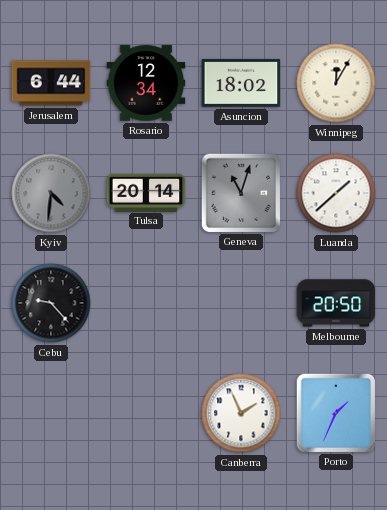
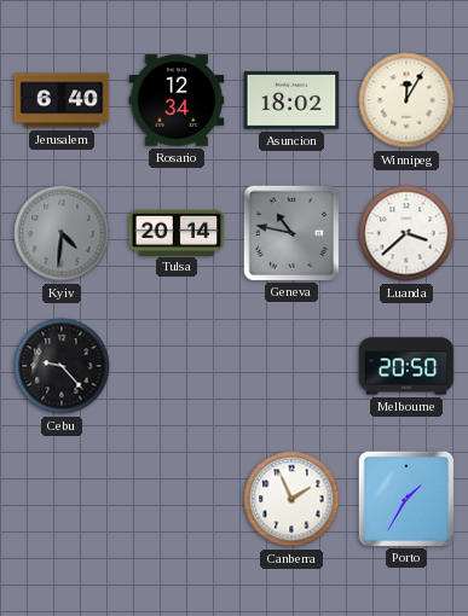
Jerusalem: 6:44 -> 6:40
Geneva: 11:03 -> 10:47
Luanda: 1:38 -> 3:38
Porto: 1:34 -> 1:35
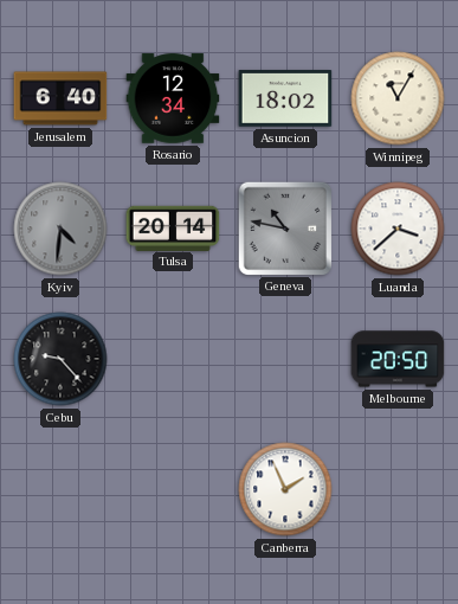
Winnipeg: 12:05 -> 11:05
Porto: 1:35 -> none
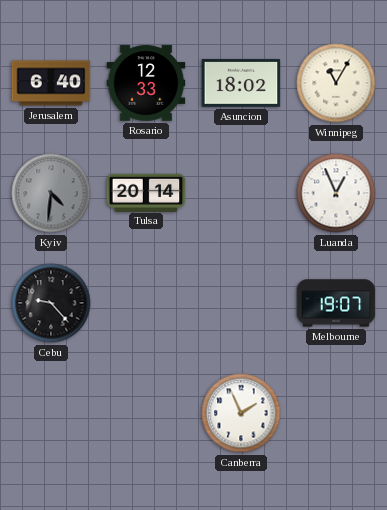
Rosario: 12:34 -> 12:33
Geneva: 10:47 -> none
Luanda: 3:38 -> 12:56
Melbourne: 20:50 -> 19:07
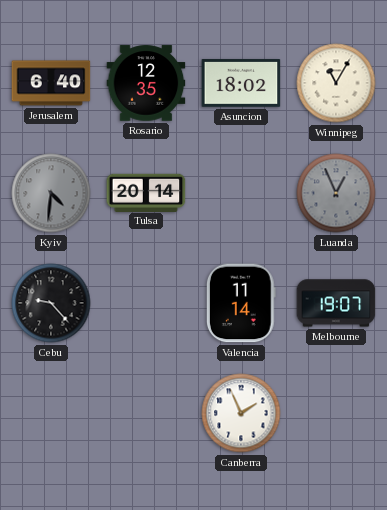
Rosario: 12:33 -> 12:35
Luanda dial: white -> grey
Valencia: none -> 11:14
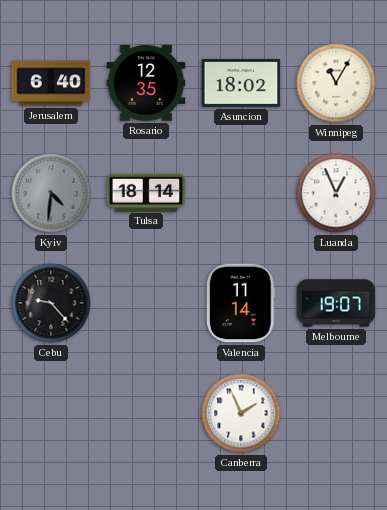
Tulsa: 20:14 -> 18:14
Luanda dial: grey -> white
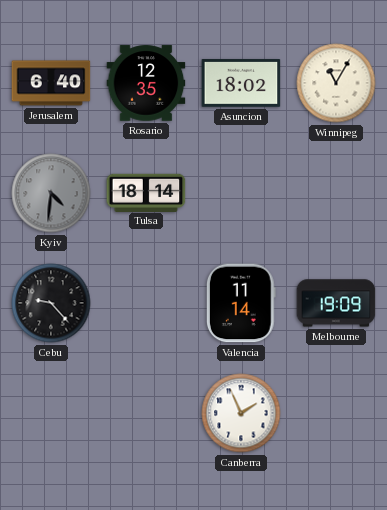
Luanda: 12:56 -> none
Melbourne: 19:07 -> 19:09
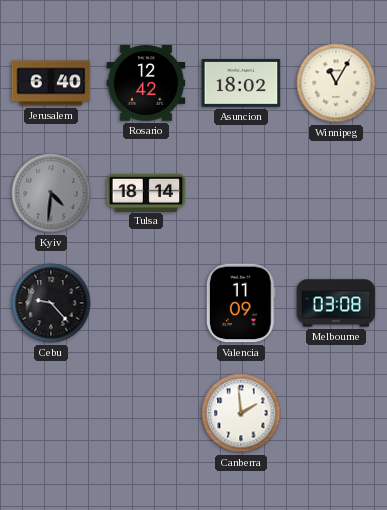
Rosario: 12:35 -> 12:42
Valencia: 11:14 -> 11:09
Melbourne: 19:09 -> 03:08
Canberra: 1:56 -> 1:59
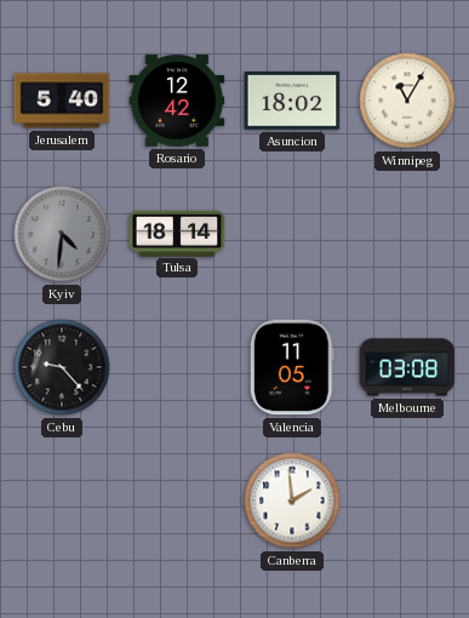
Jerusalem: 6:40 -> 5:40
Valencia: 11:09 -> 11:05
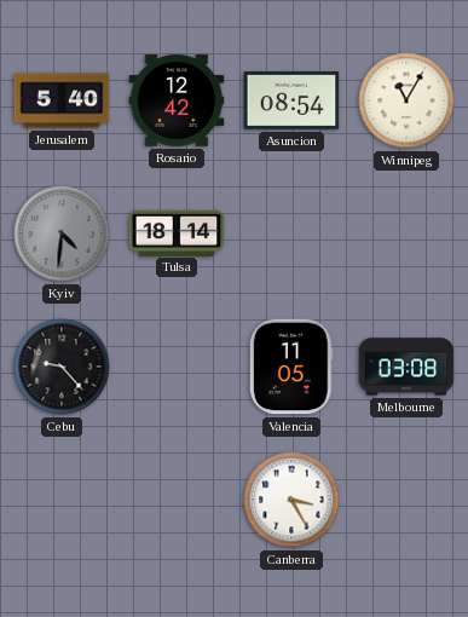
Asuncion: 18:02 -> 08:54
Canberra: 1:59 -> 3:25
